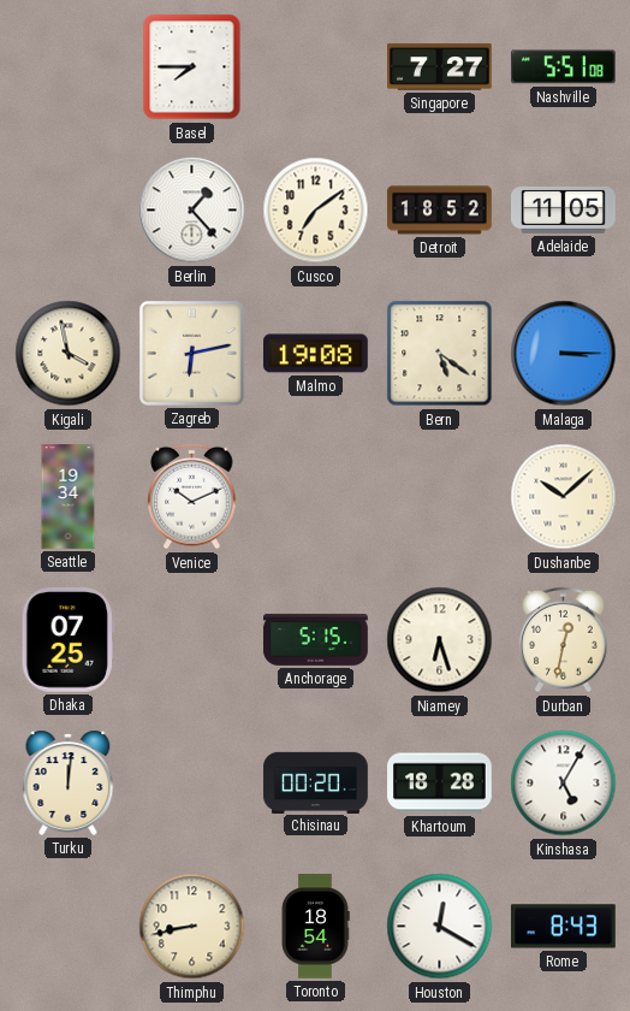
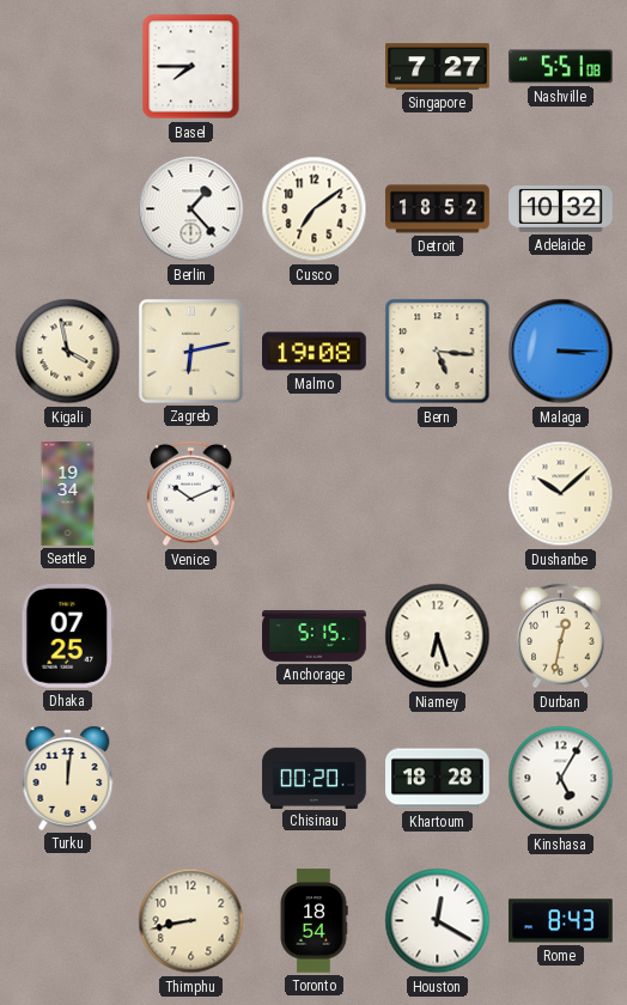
Adelaide: 11:05 -> 10:32
Bern: 5:21 -> 5:16
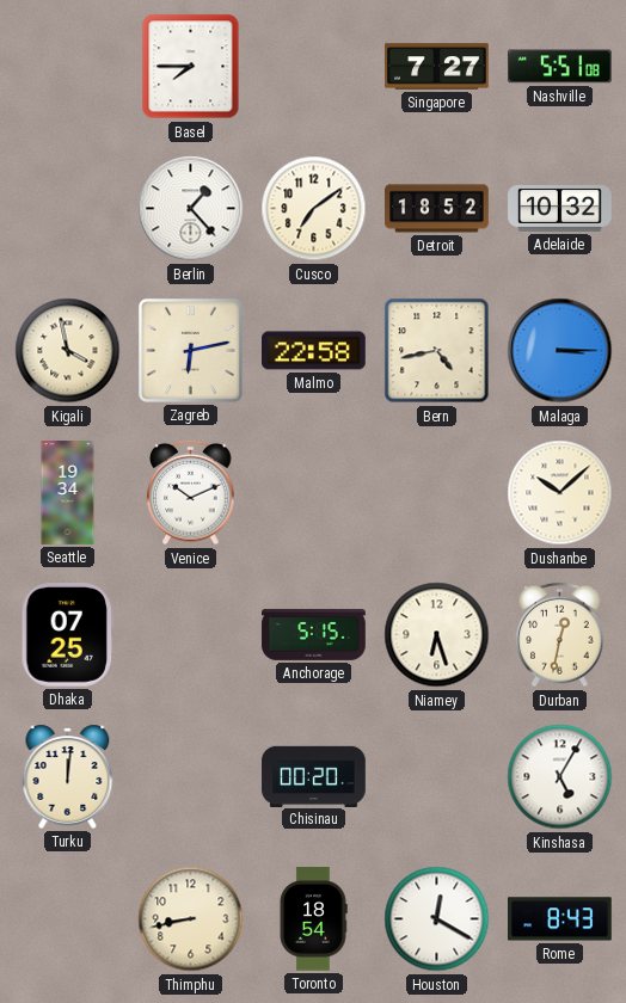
Malmo: 19:08 -> 22:58
Bern: 5:16 -> 4:43
Khartoum: 18:28 -> none
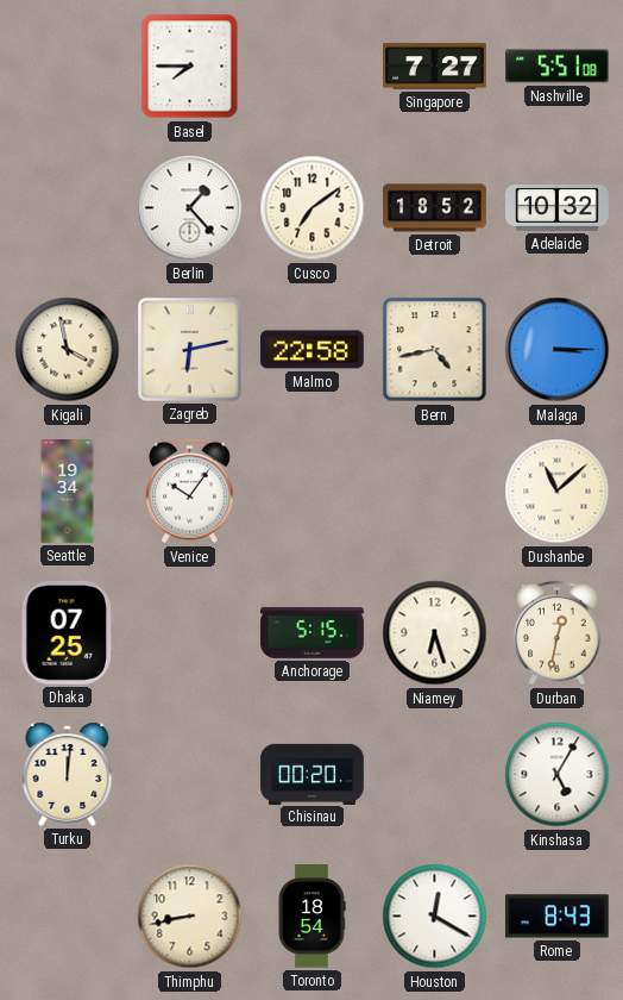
Venice: 10:11 -> 10:06
Dushanbe: 10:08 -> 11:08
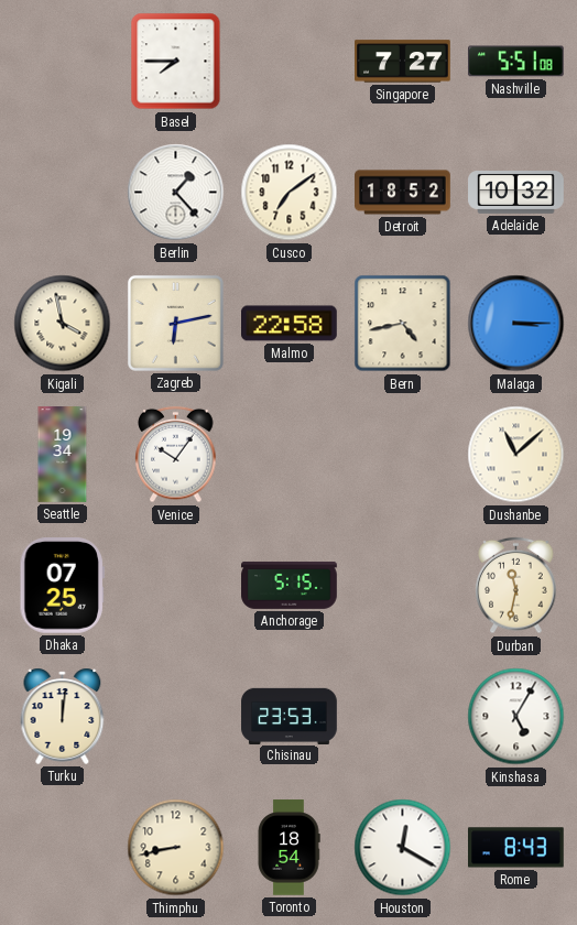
Niamey: 6:27 -> none
Durban: 12:32 -> 11:32
Chisinau: 00:20 -> 23:53
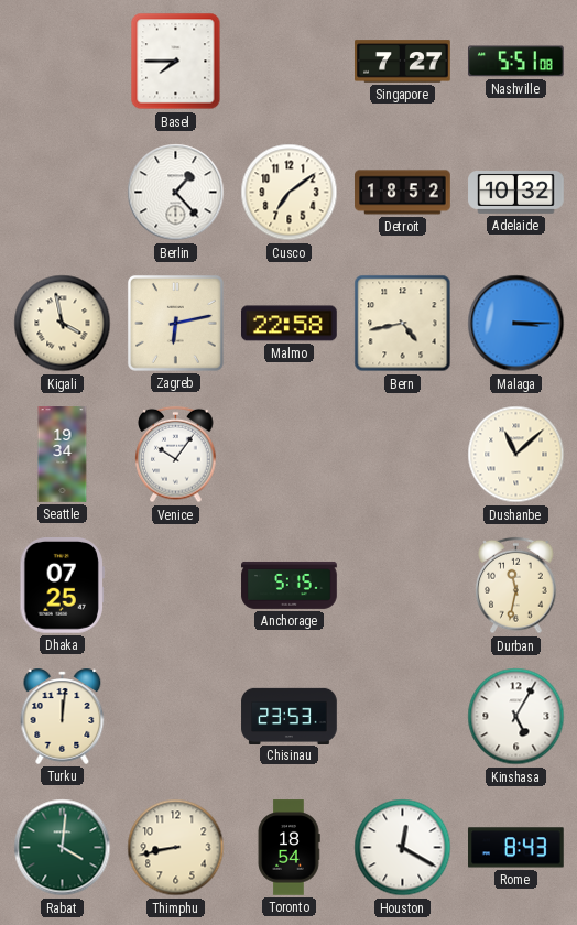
Rabat: none -> 4:01
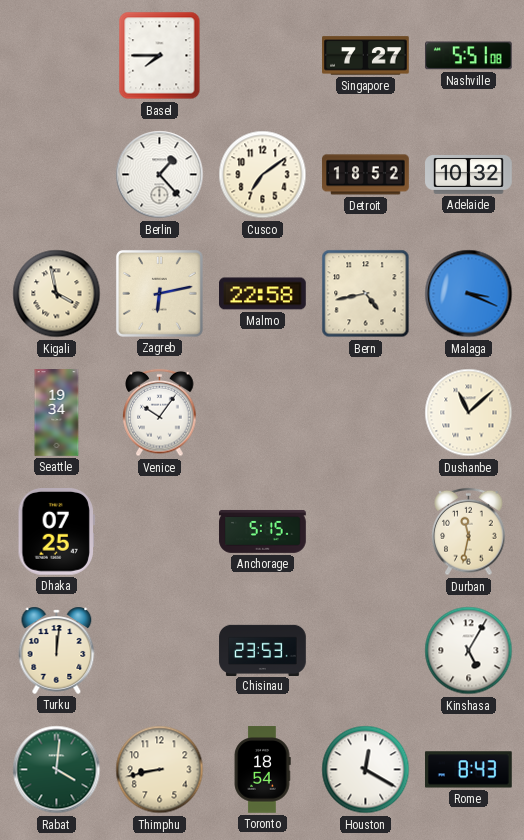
Malaga: 3:15 -> 3:19
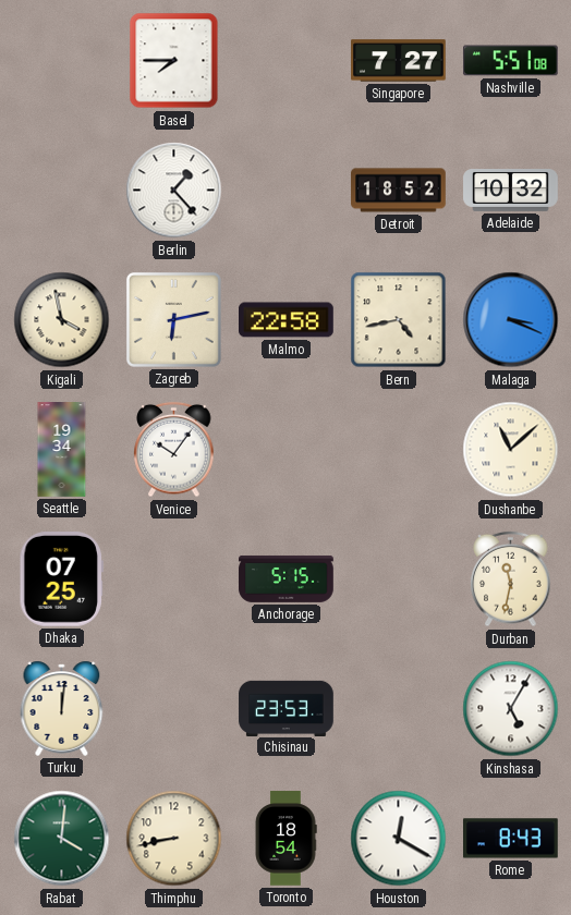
Cusco: 7:09 -> none
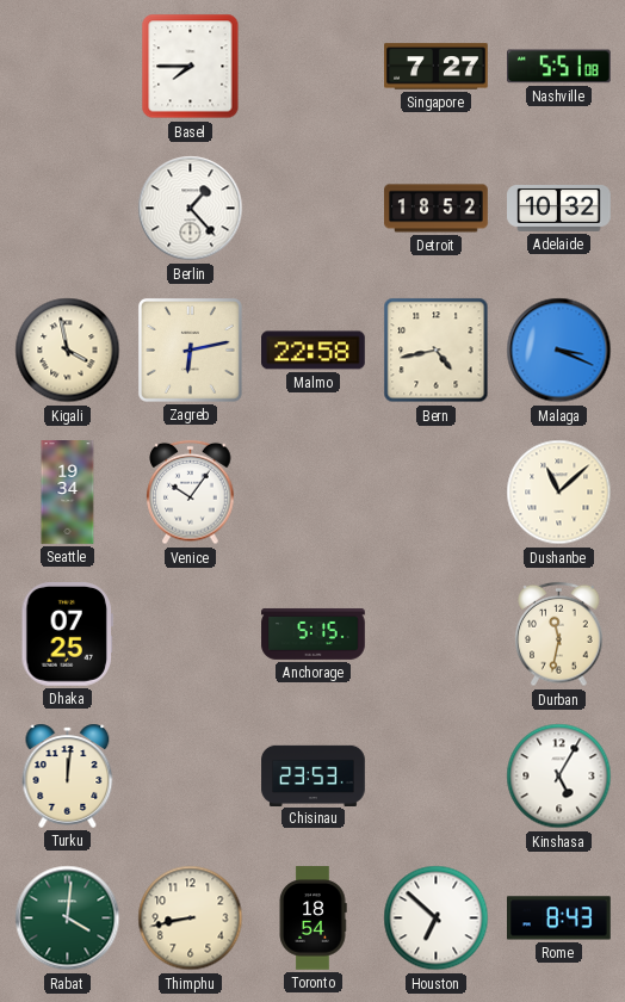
Houston: 12:20 -> 6:52
